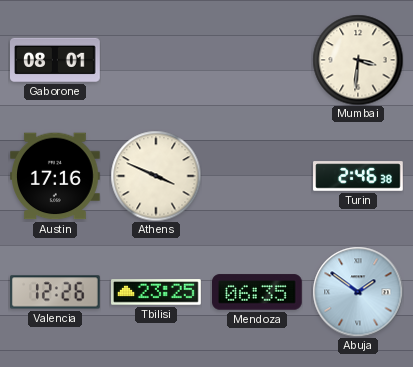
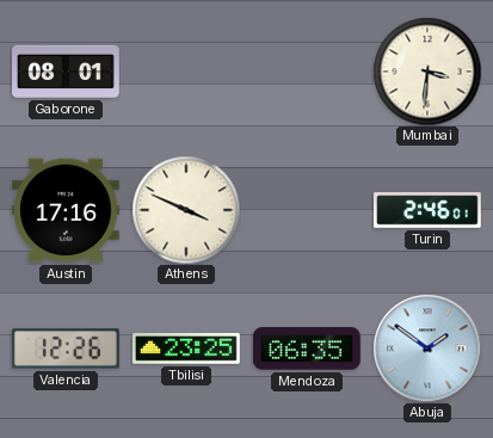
Turin: 2:46:38 -> 2:46:01
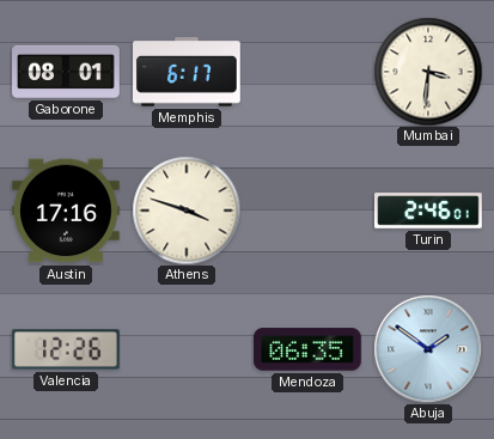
Memphis: none -> 6:17
Athens: 3:49 -> 3:48
Tbilisi: 23:25 -> none
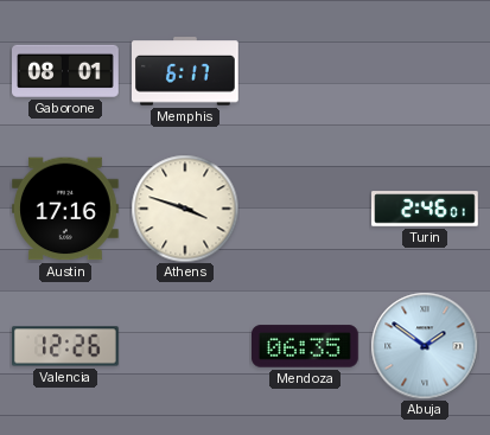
Mumbai: 3:31 -> none
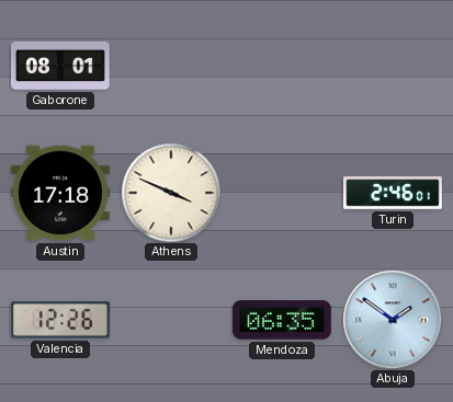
Memphis: 6:17 -> none
Austin: 17:16 -> 17:18
Athens: 3:48 -> 3:49
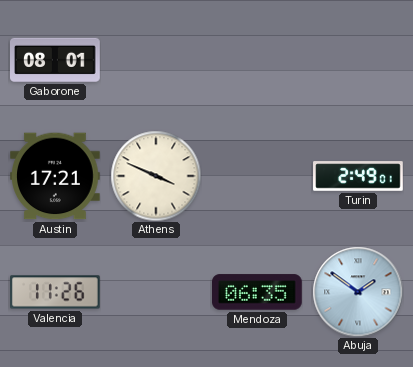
Austin: 17:18 -> 17:21
Turin: 2:46 -> 2:49
Valencia: 12:26 -> 11:26
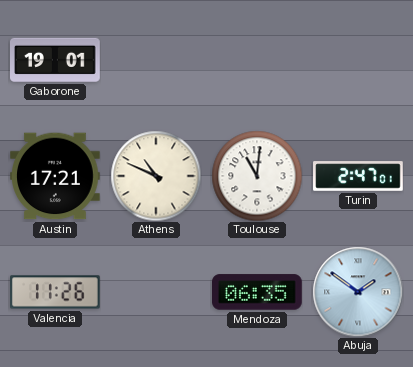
Gaborone: 08:01 -> 19:01
Athens: 3:49 -> 10:49
Toulouse: none -> 11:01
Turin: 2:49 -> 2:47
